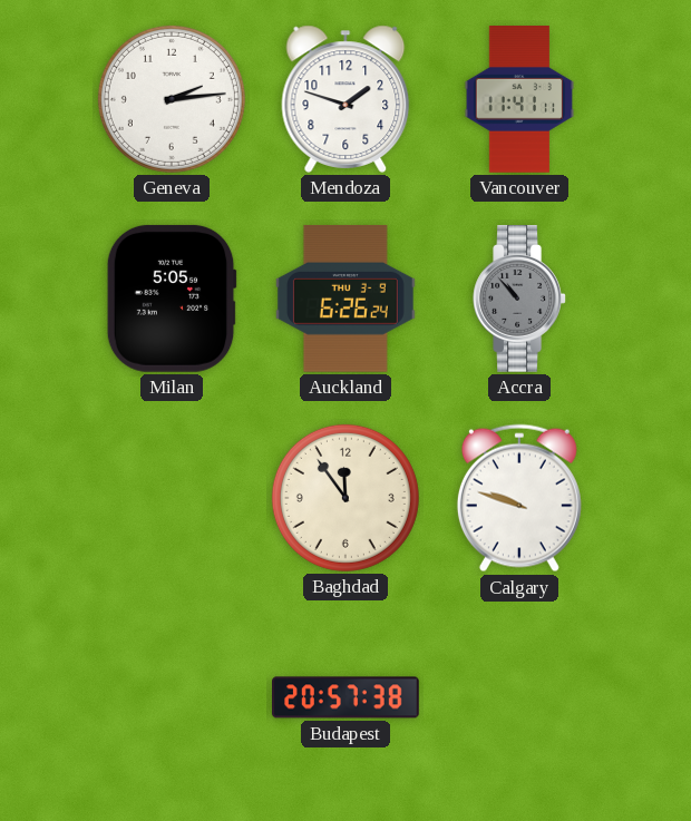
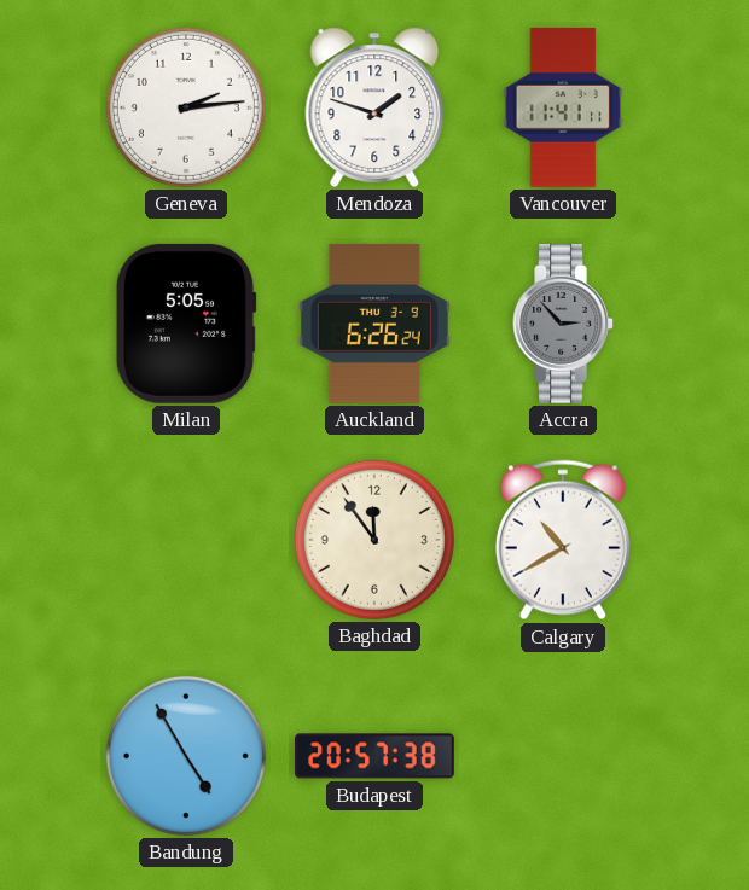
Accra: 10:53 -> 2:53
Calgary: 9:48 -> 10:40
Bandung: none -> 4:55
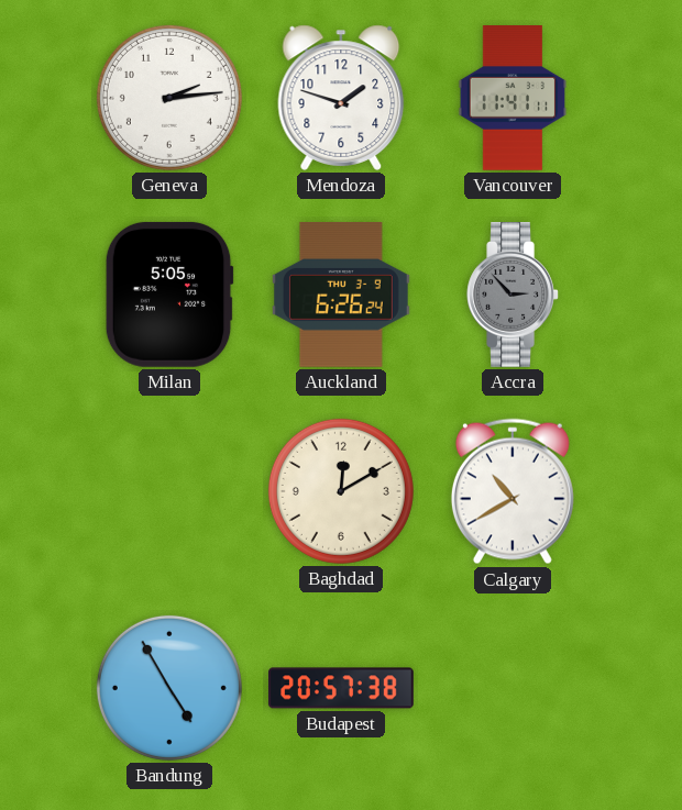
Baghdad: 11:54 -> 12:10
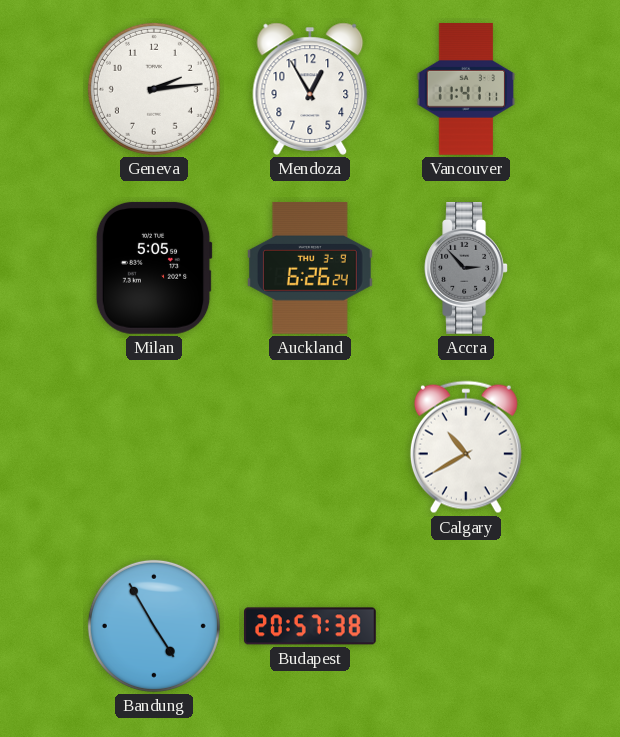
Mendoza: 1:48 -> 12:55
Baghdad: 12:10 -> none
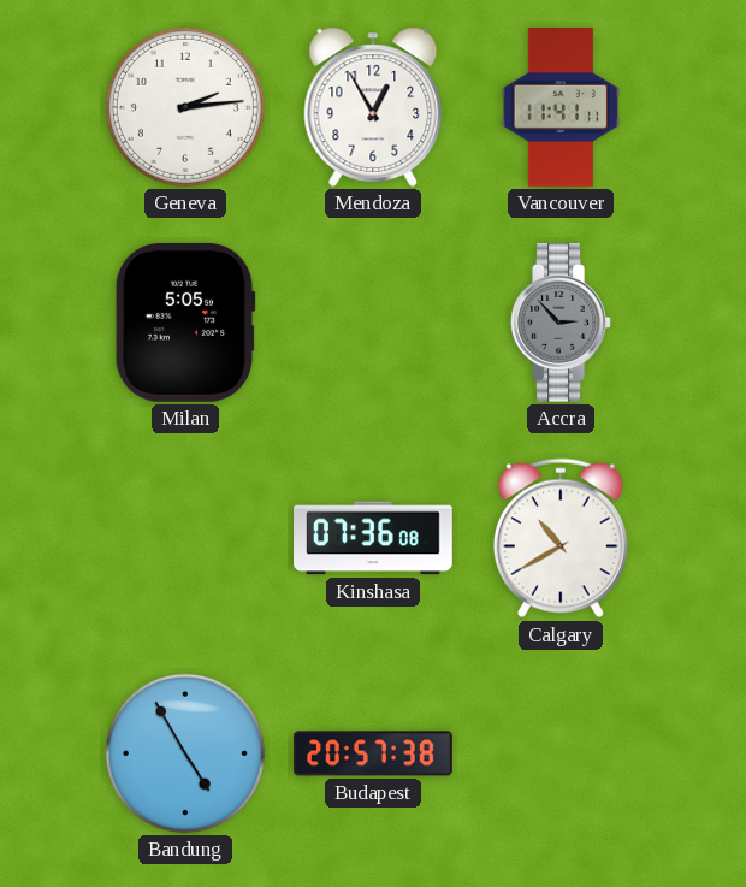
Auckland: 6:26 -> none
Kinshasa: none -> 07:36
